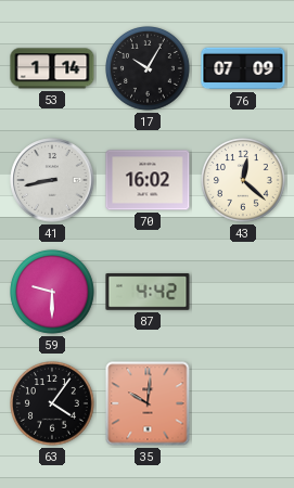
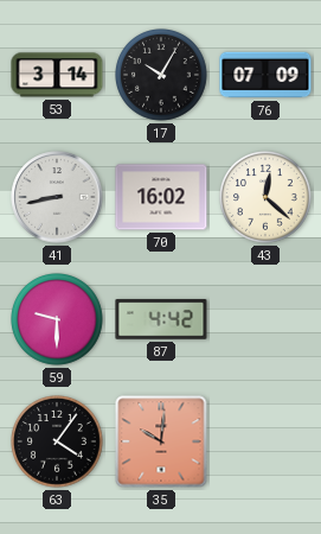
53: 1:14 -> 3:14
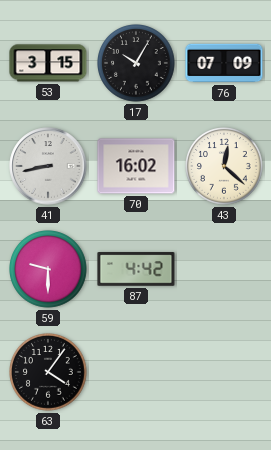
53: 3:14 -> 3:15
35: 10:01 -> none
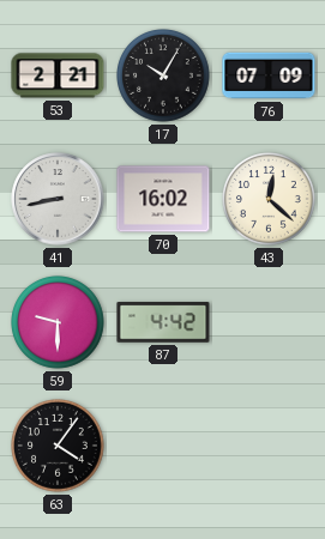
53: 3:15 -> 2:21
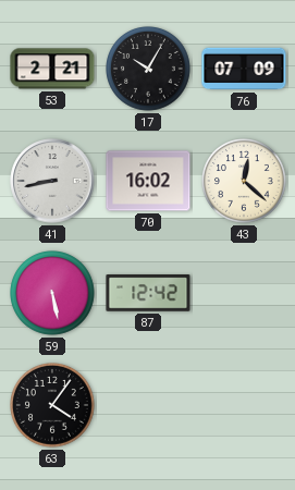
59: 9:30 -> 5:28
87: 4:42 -> 12:42
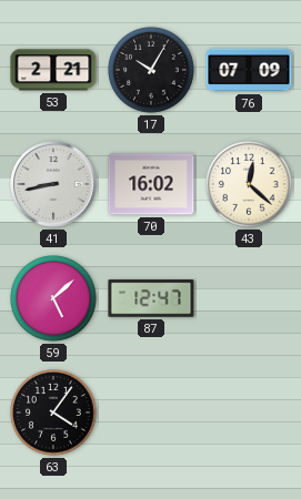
59: 5:28 -> 5:08
87: 12:42 -> 12:47
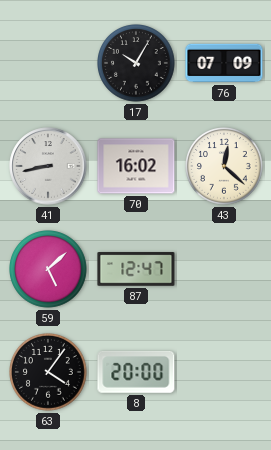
53: 2:21 -> none
8: none -> 20:00
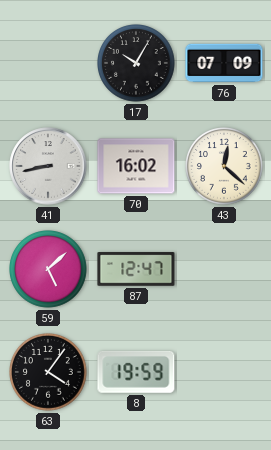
8: 20:00 -> 19:59
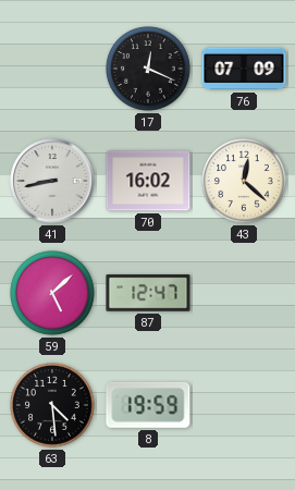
17: 10:05 -> 12:19
63: 4:06 -> 4:29
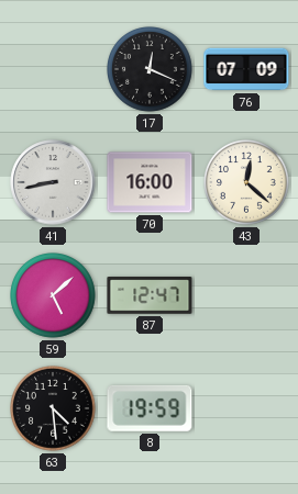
70: 16:02 -> 16:00
